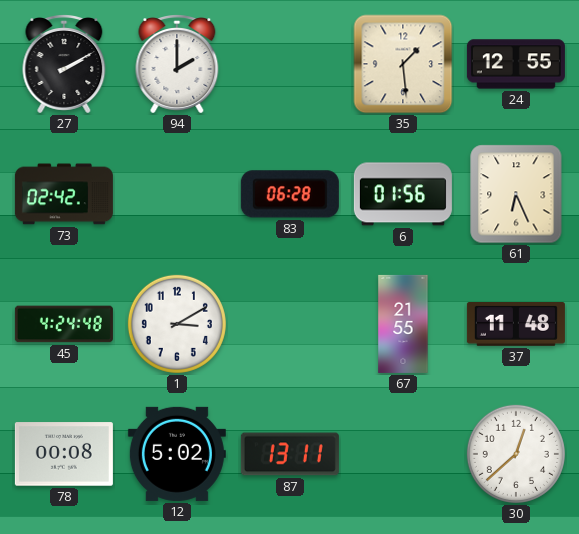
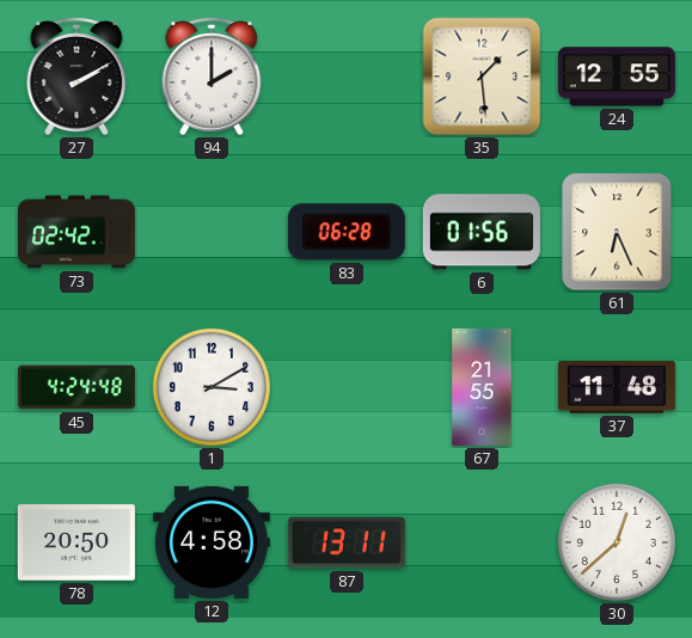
78: 00:08 -> 20:50
12: 5:02 -> 4:58
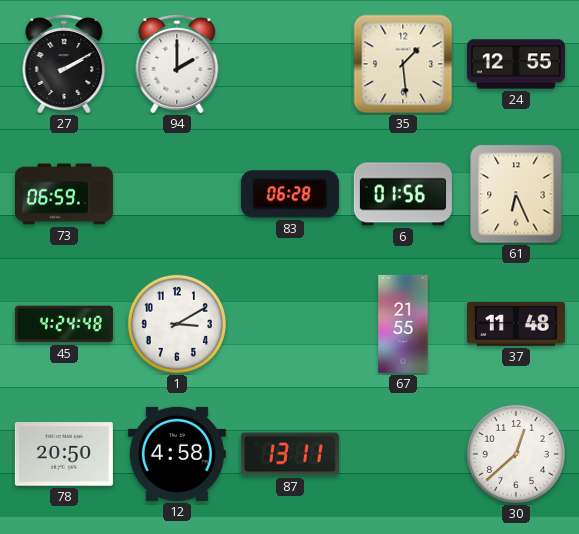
73: 02:42 -> 06:59
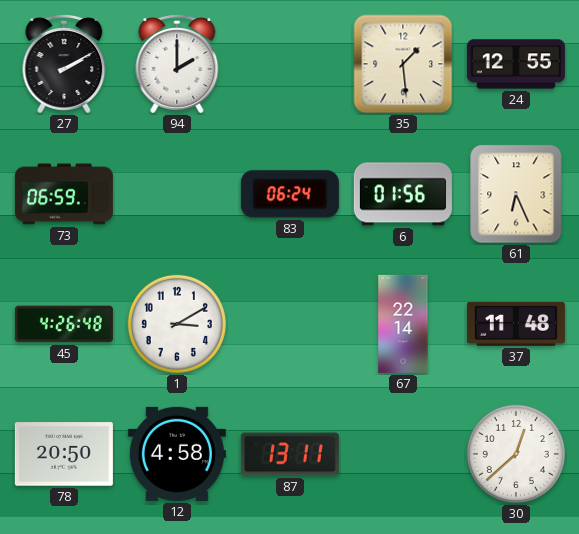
83: 06:28 -> 06:24
45: 4:24 -> 4:26
67: 21:55 -> 22:14
